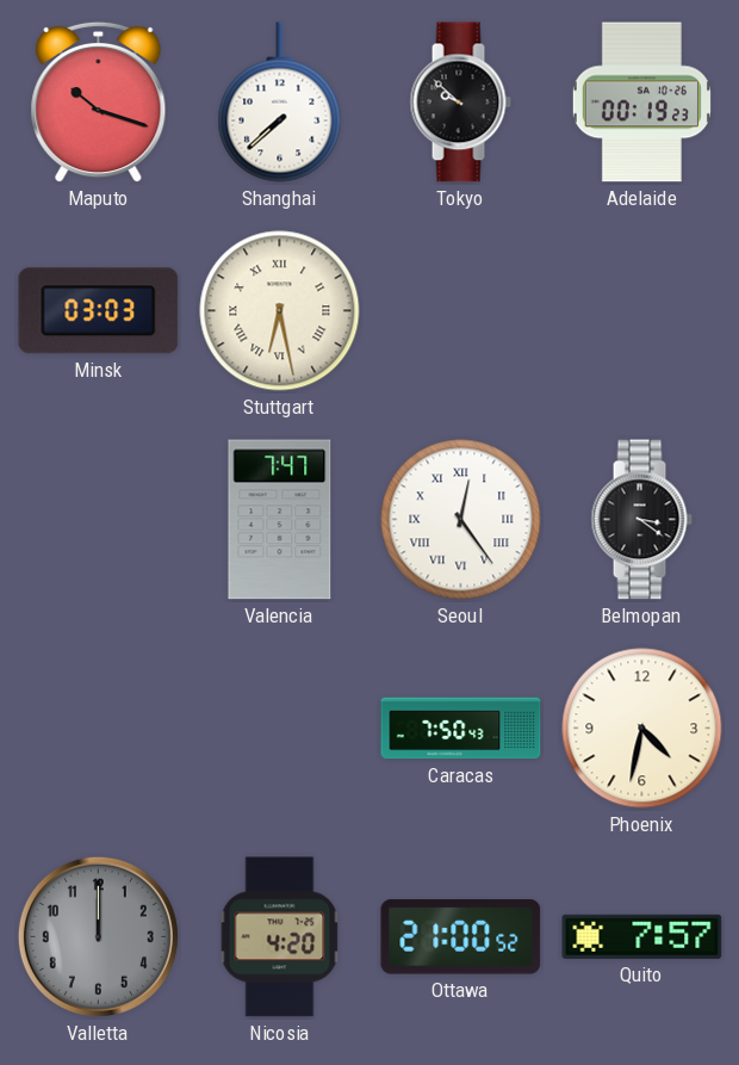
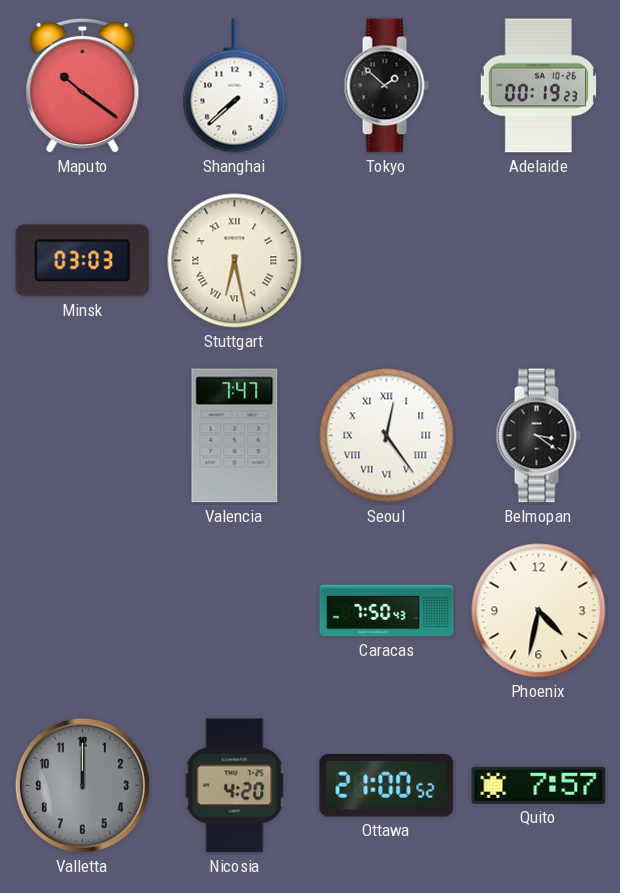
Maputo: 10:18 -> 10:21
Tokyo: 9:52 -> 1:52
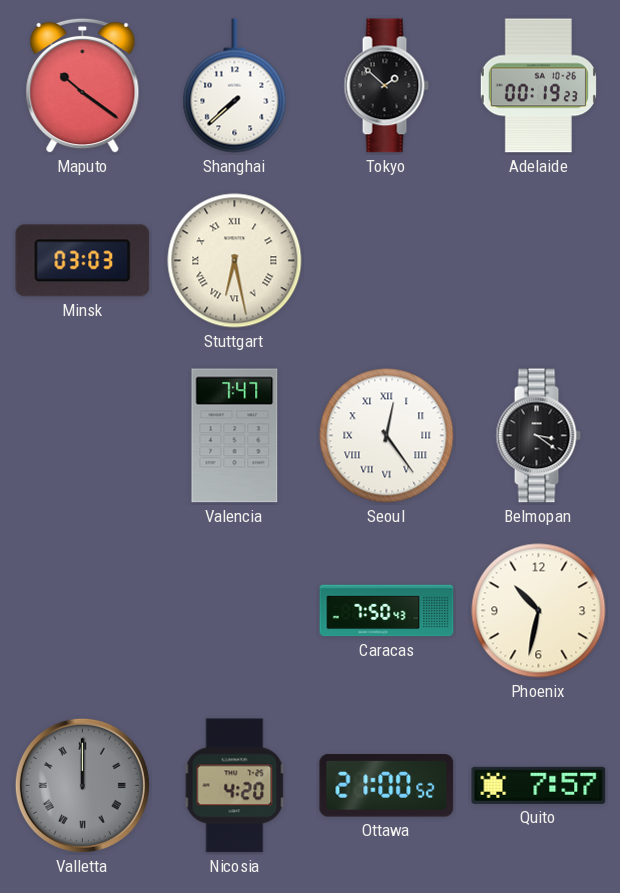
Phoenix: 4:32 -> 10:32
Valletta numerals: Arabic -> Roman
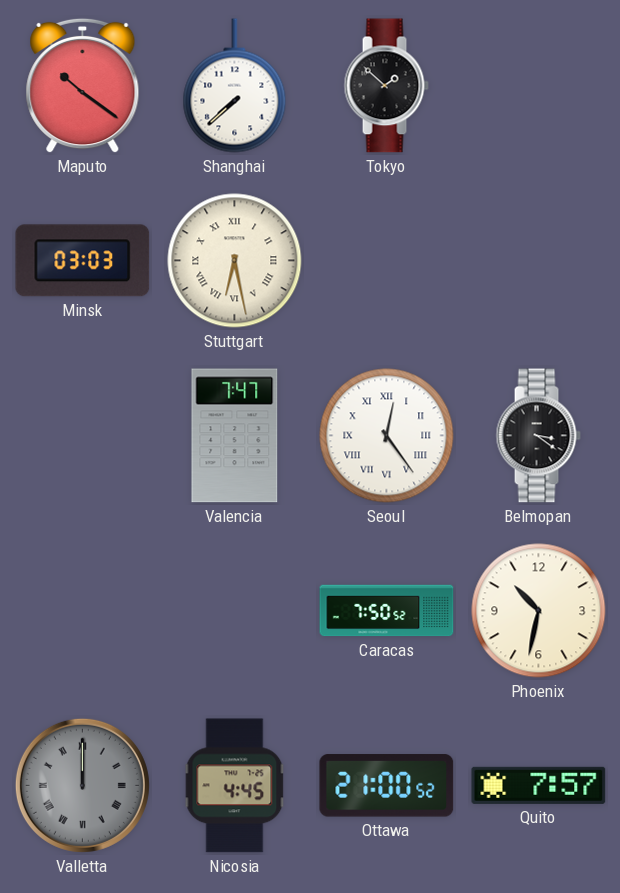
Adelaide: 00:19 -> none
Caracas: 7:50:43 -> 7:50:52
Nicosia: 4:20 -> 4:45
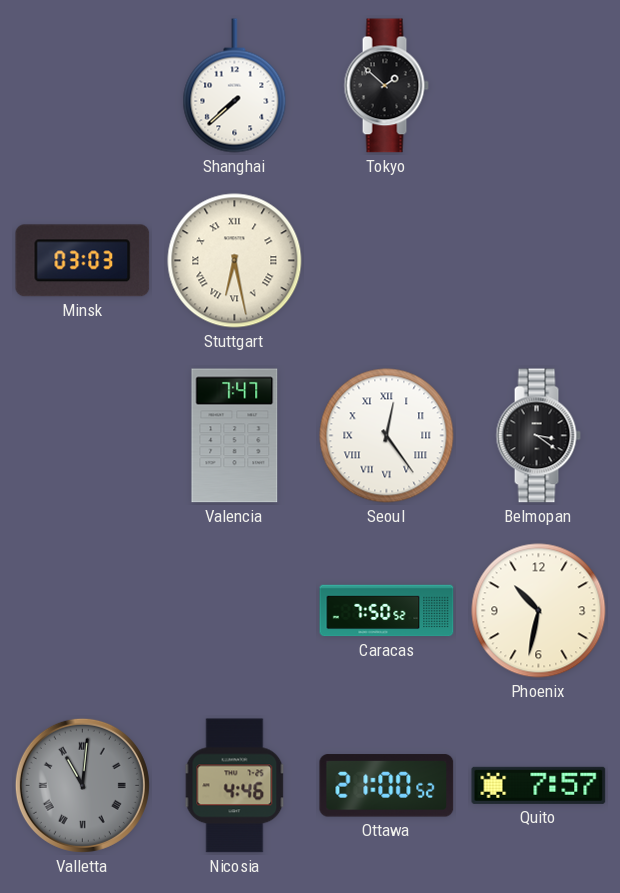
Maputo: 10:21 -> none
Valletta: 12:00 -> 11:01
Nicosia: 4:45 -> 4:46
